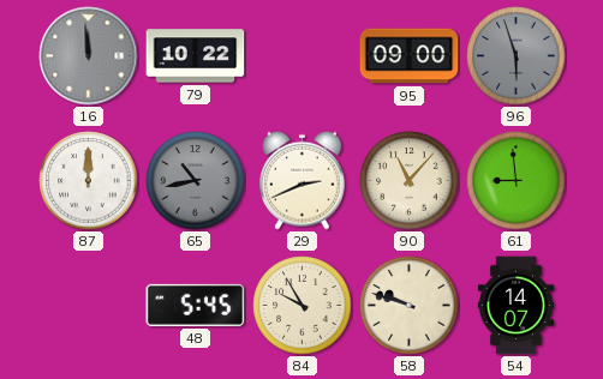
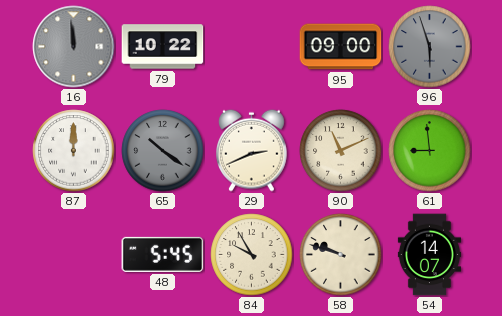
65: 10:43 -> 10:21
90: 11:07 -> 11:11
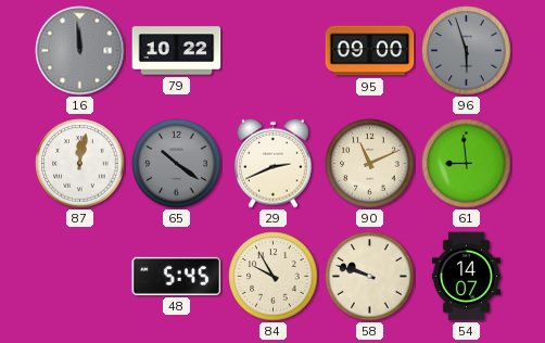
87: 12:00 -> 12:02
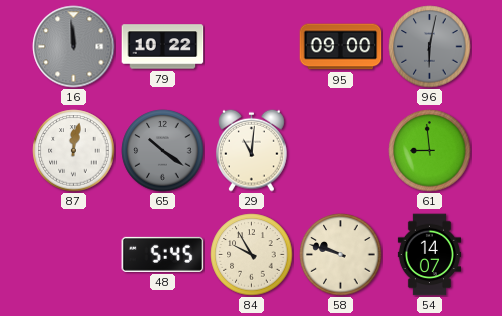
96: 5:57 -> 6:02
29: 2:41 -> 11:01
90: 11:11 -> none
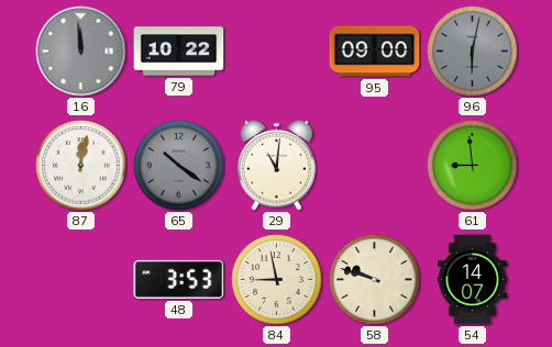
48: 5:45 -> 3:53
84: 9:55 -> 8:58
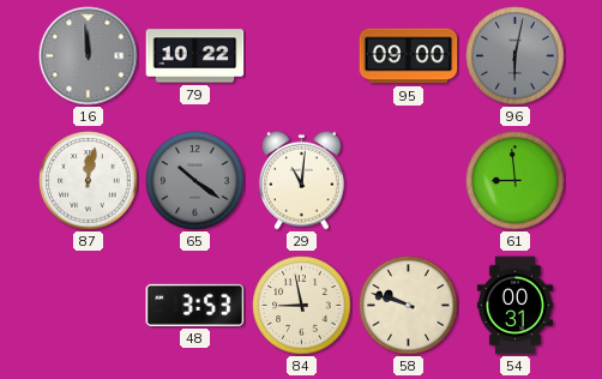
54: 14:07 -> 00:31
